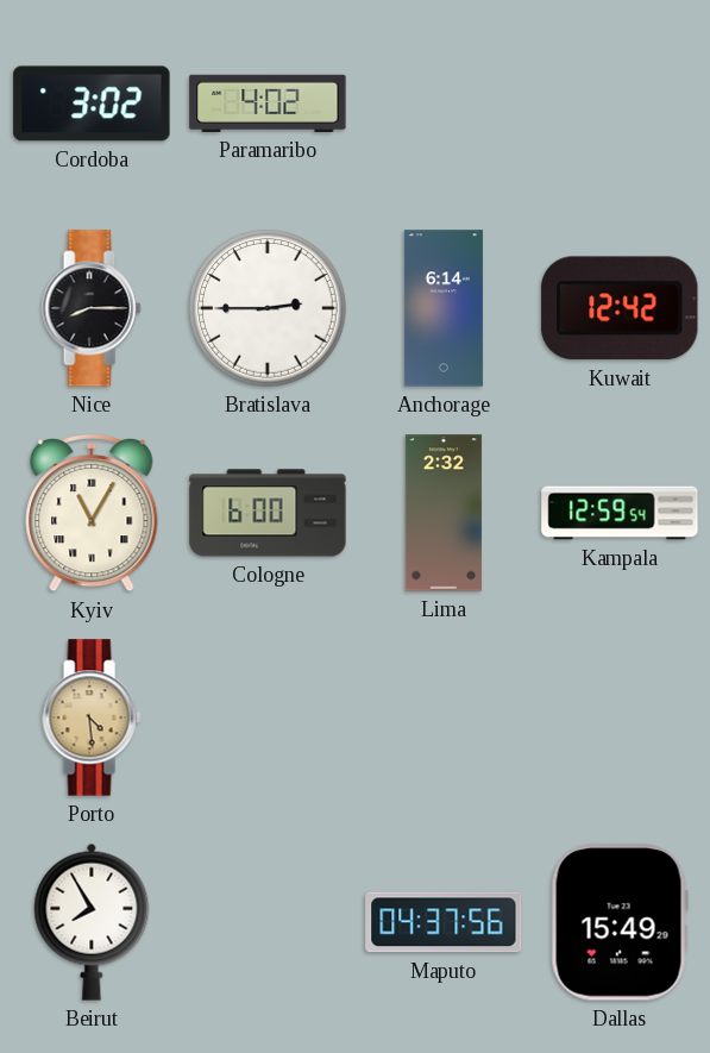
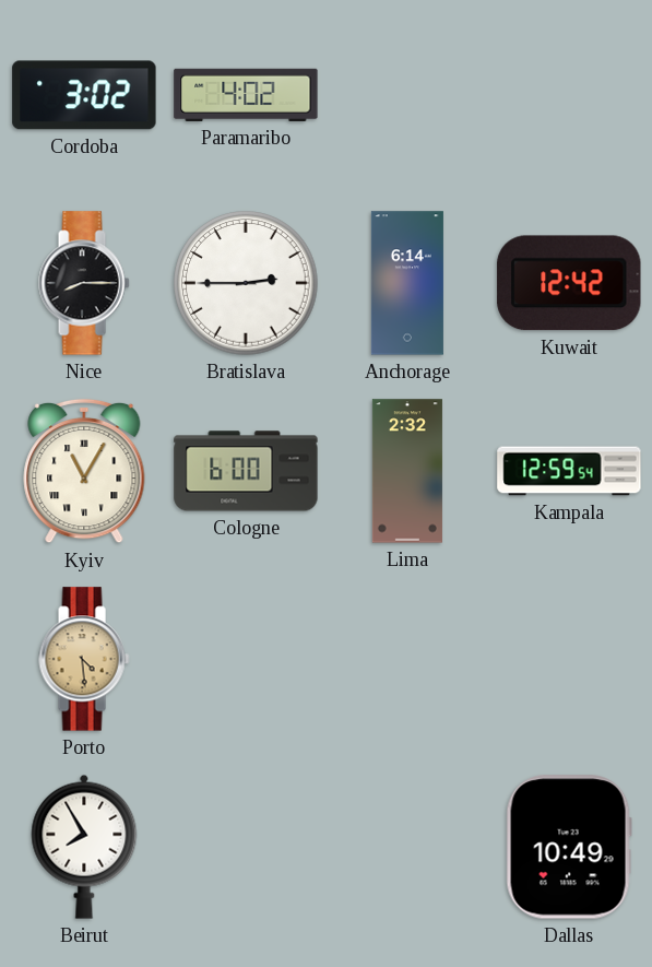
Maputo: 04:37 -> none
Dallas: 15:49 -> 10:49
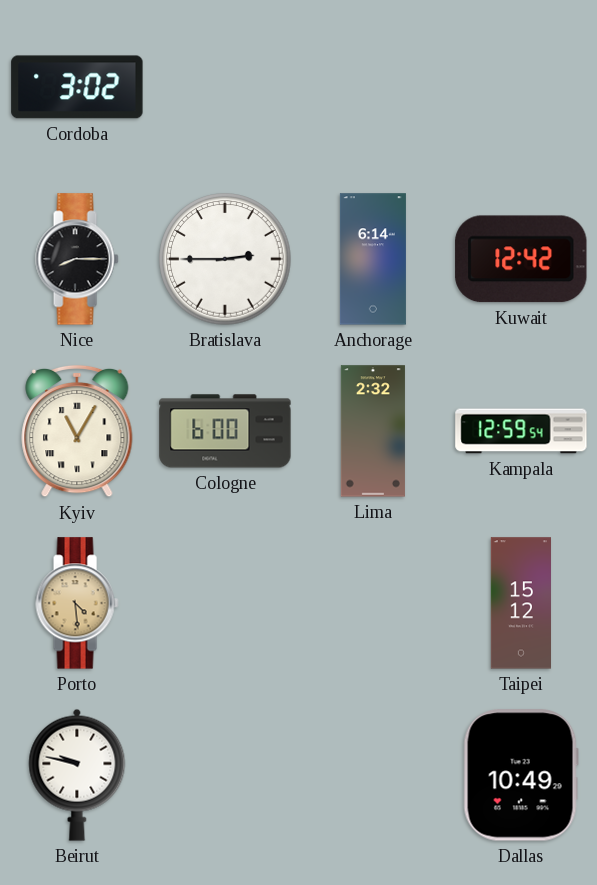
Paramaribo: 4:02 -> none
Taipei: none -> 15:12
Beirut: 7:55 -> 9:47
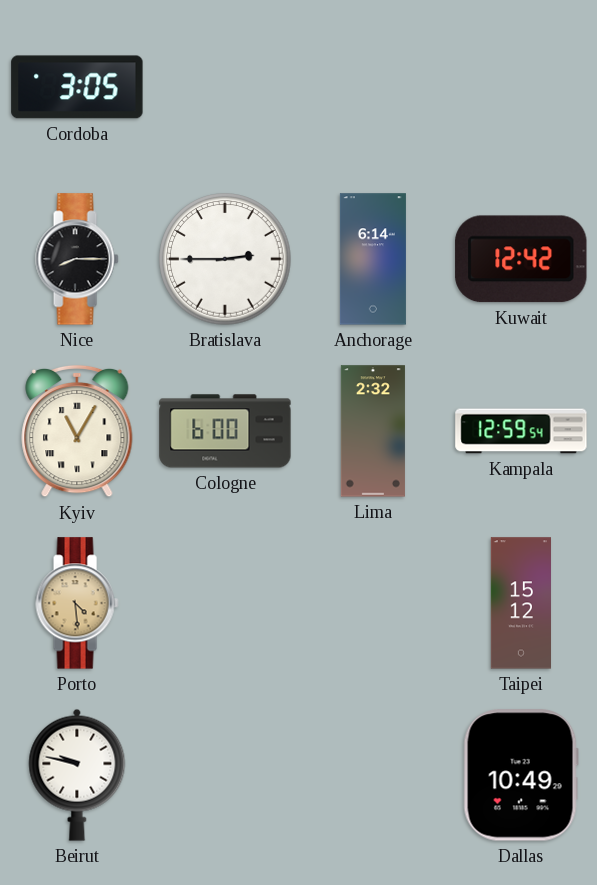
Cordoba: 3:02 -> 3:05
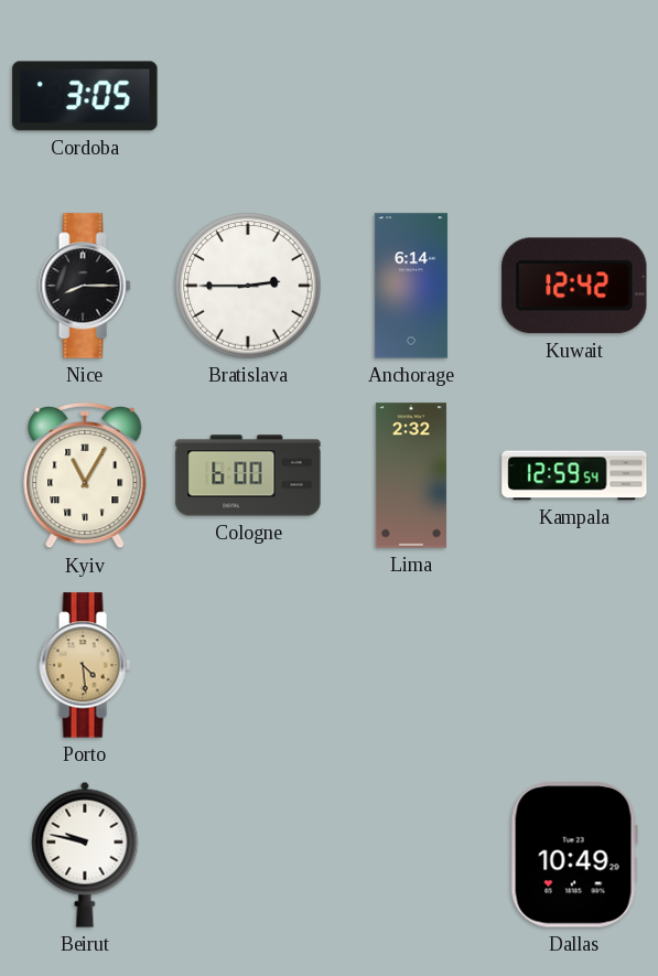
Taipei: 15:12 -> none
